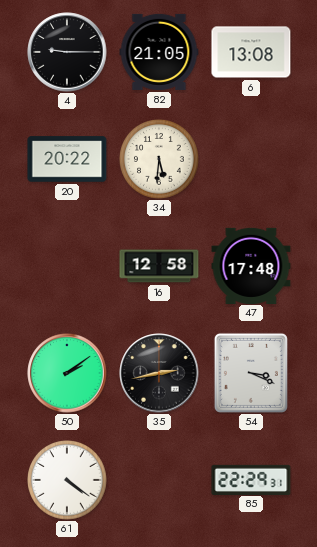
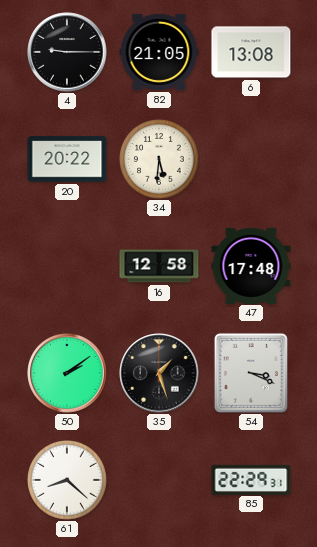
35: 2:43 -> 1:27
61: 4:21 -> 8:22
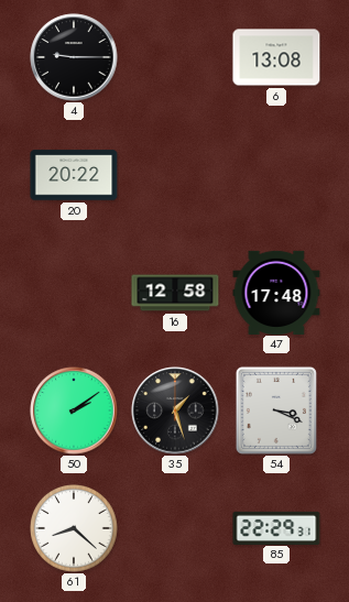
82: 21:05 -> none
34: 5:31 -> none
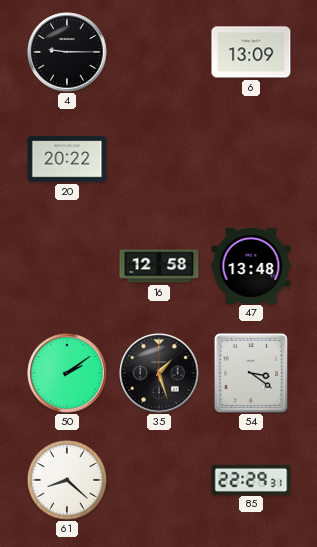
6: 13:08 -> 13:09
47: 17:48 -> 13:48
54: 3:19 -> 3:21
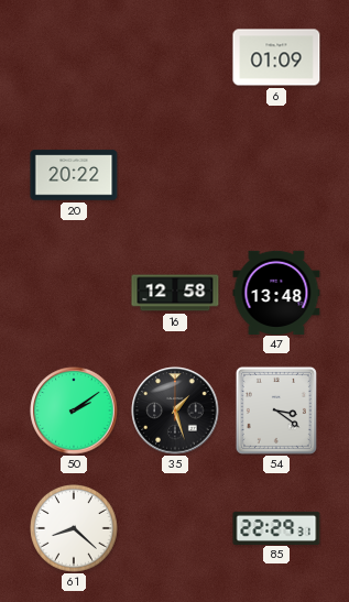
4: 9:15 -> none
6: 13:09 -> 01:09
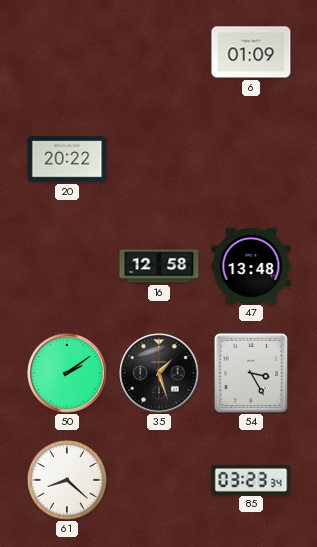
54: 3:21 -> 3:25
85: 22:29 -> 03:23
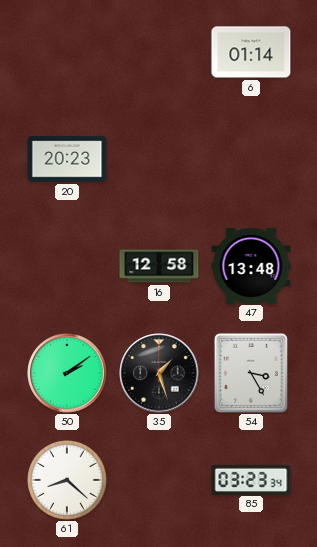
6: 01:09 -> 01:14
20: 20:22 -> 20:23
